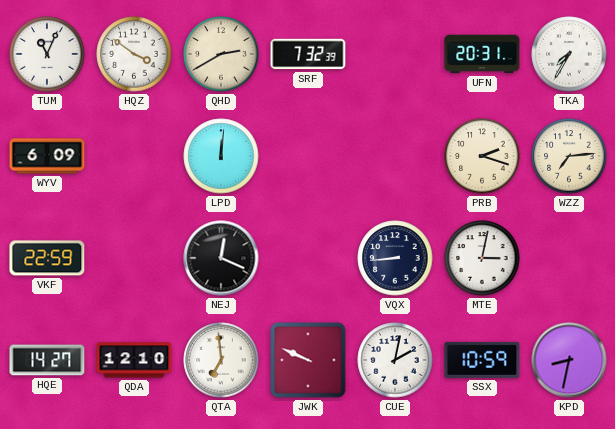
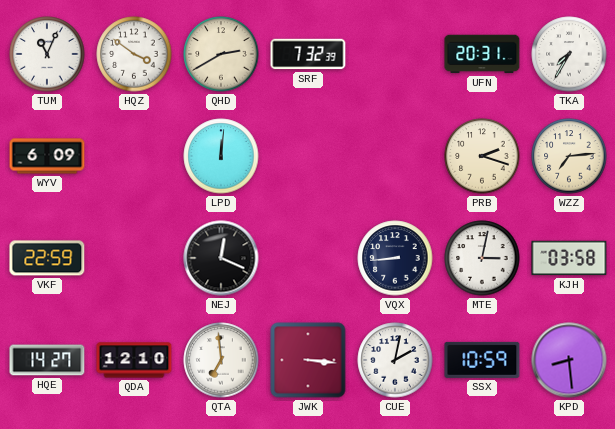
KJH: none -> 03:58
JWK: 9:49 -> 3:16
KPD: 8:32 -> 8:29
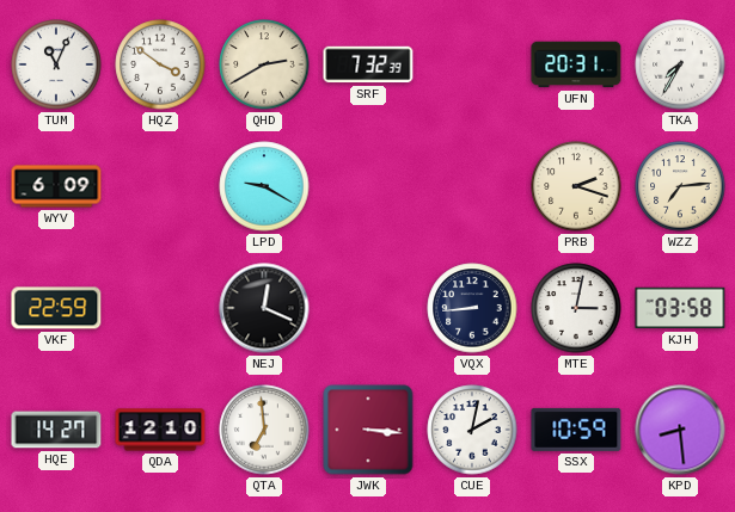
LPD: 12:01 -> 9:20
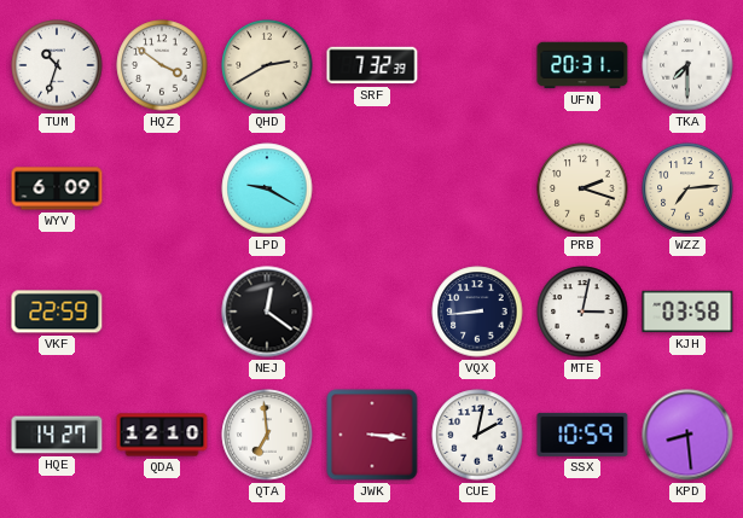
TUM: 11:04 -> 10:33
TKA: 7:35 -> 7:30
NEJ: 12:19 -> 12:21
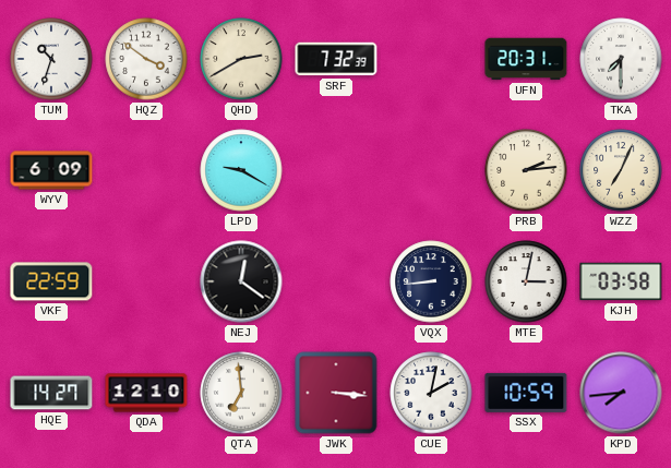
PRB: 2:18 -> 2:14
WZZ: 7:14 -> 7:04
KPD: 8:29 -> 7:44
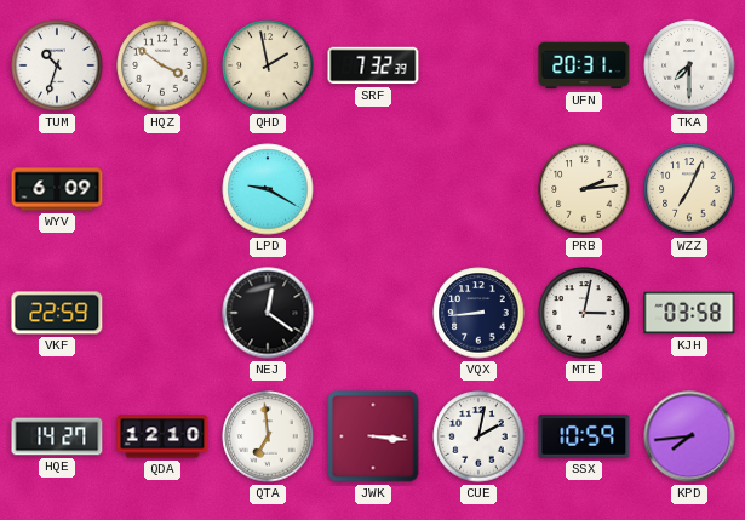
QHD: 2:40 -> 1:58
